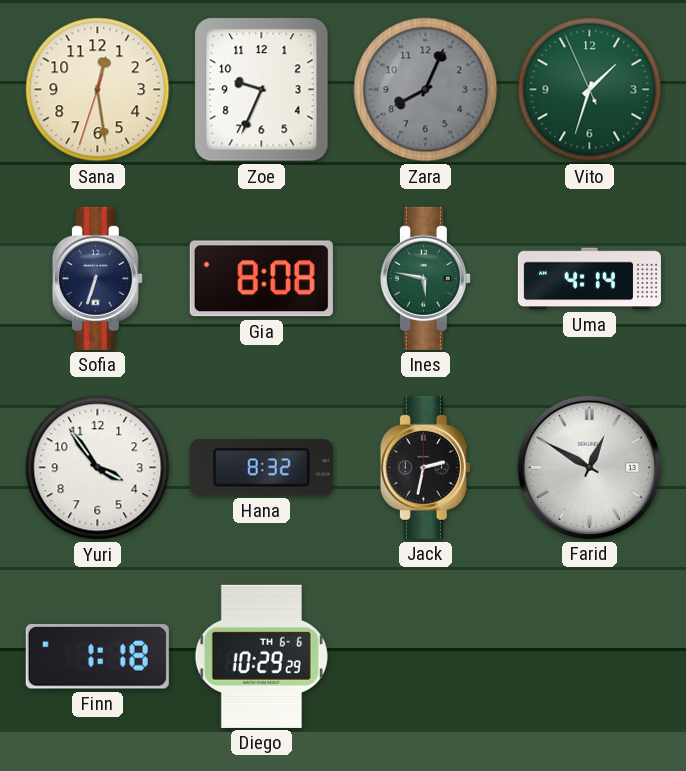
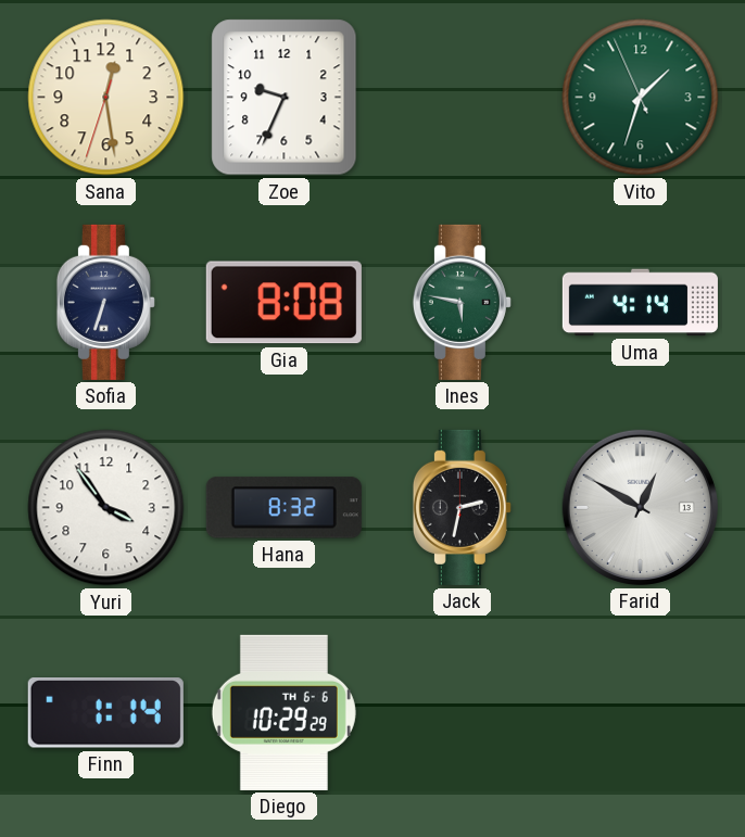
Zara: 8:04 -> none
Finn: 1:18 -> 1:14
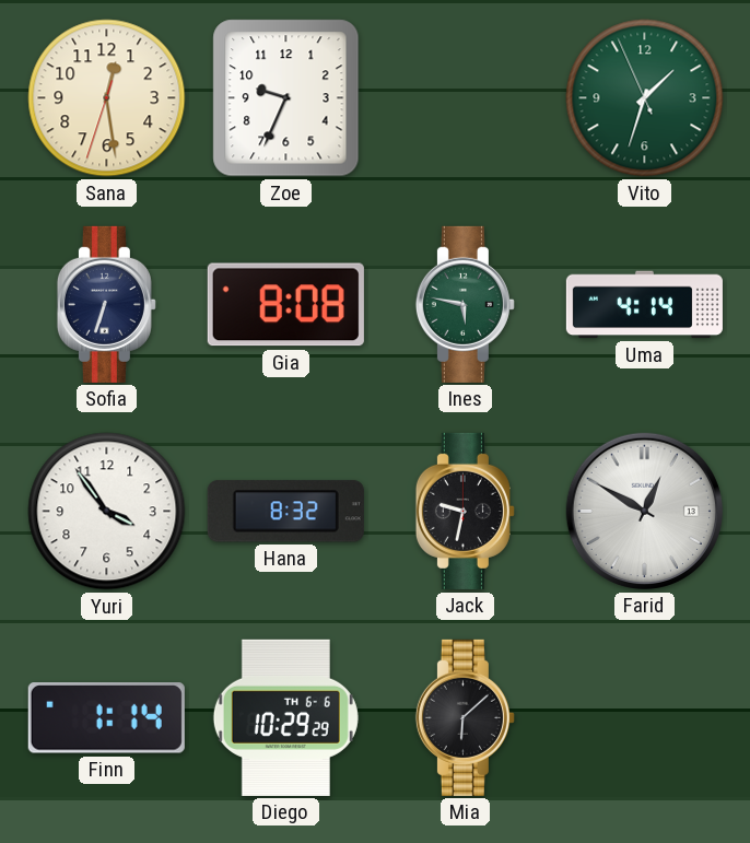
Jack: 2:32 -> 9:32
Mia: none -> 6:08
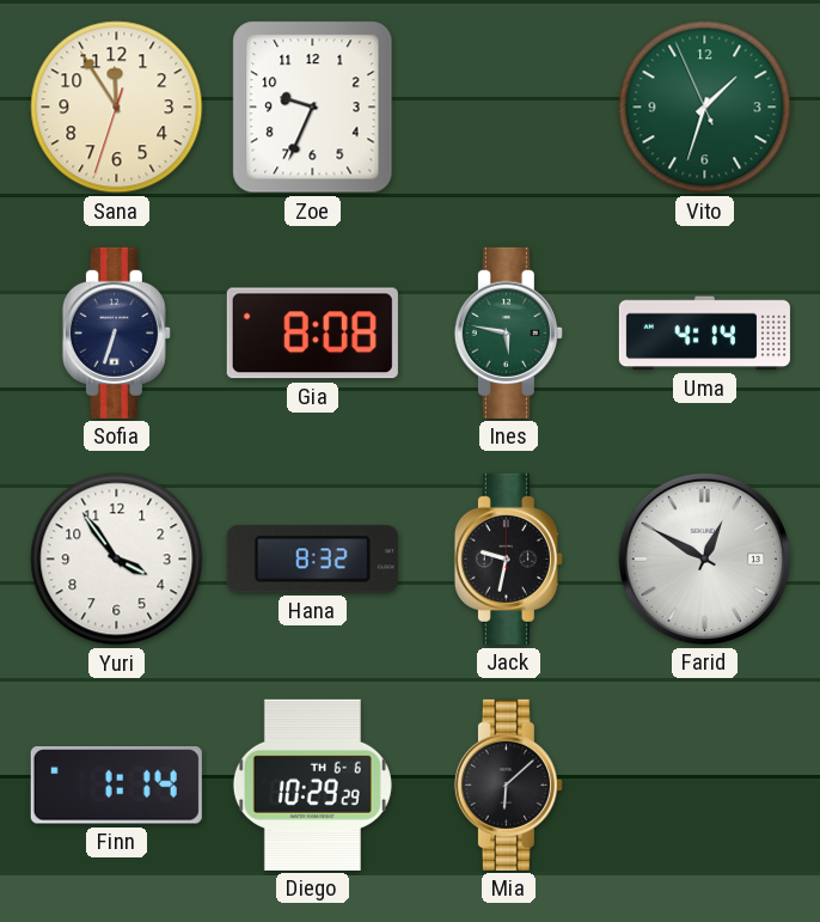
Sana: 12:28 -> 11:54
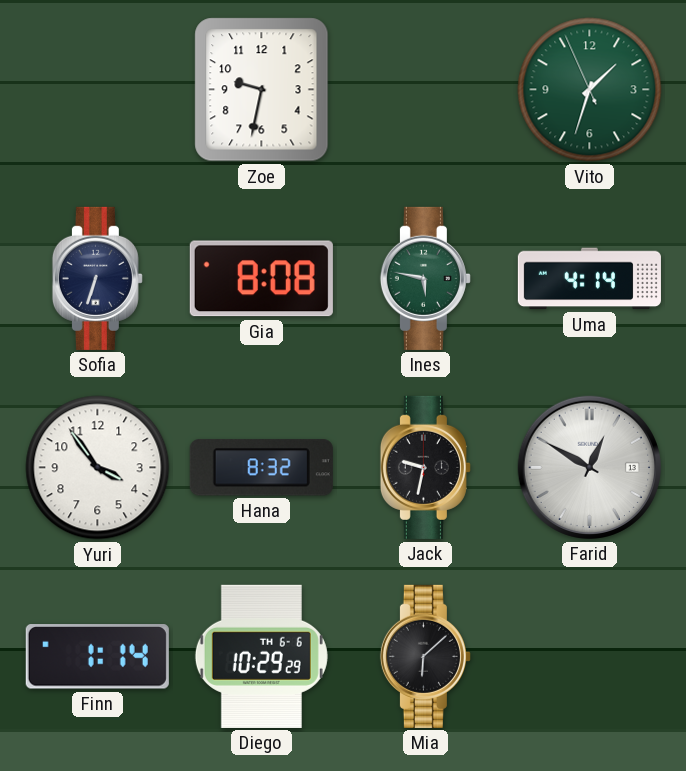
Sana: 11:54 -> none
Zoe: 9:34 -> 9:32
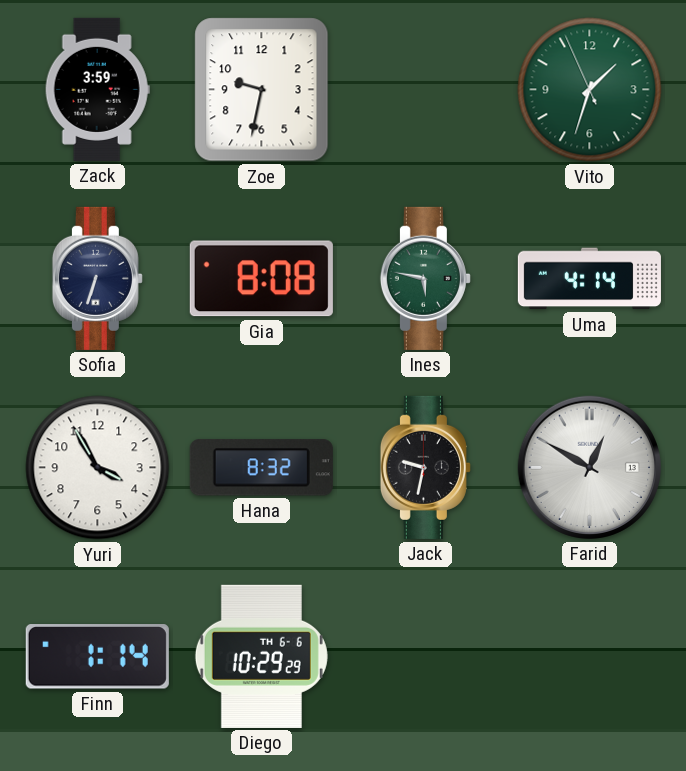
Zack: none -> 3:59
Yuri: 3:54 -> 3:55
Mia: 6:08 -> none
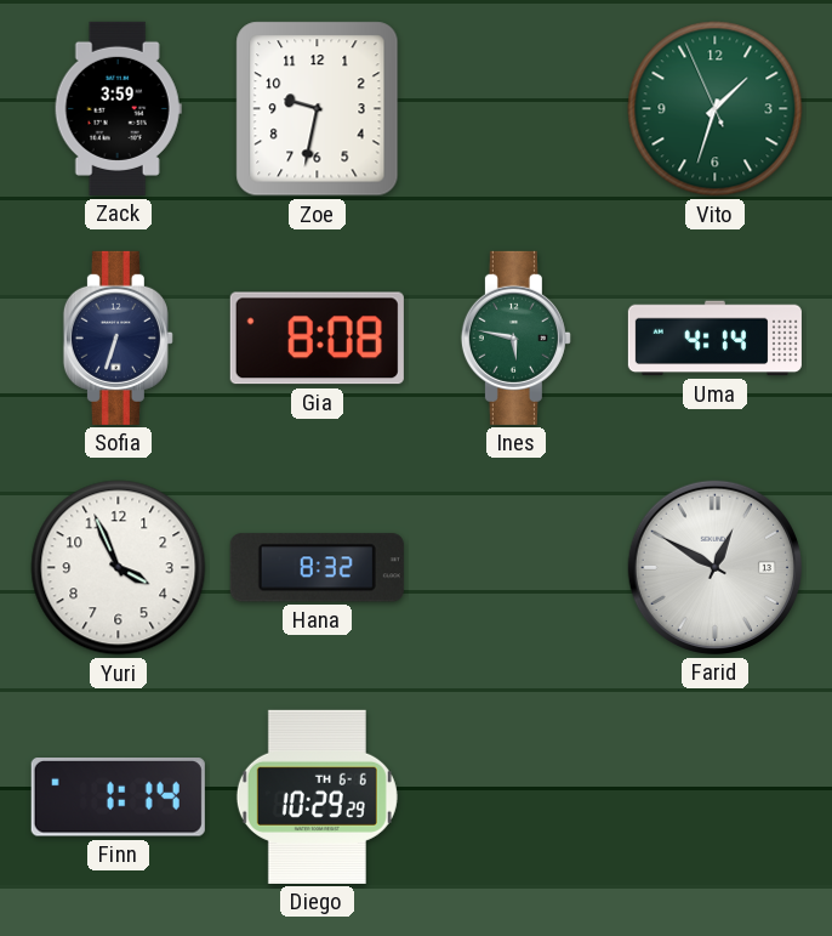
Yuri: 3:55 -> 3:56
Jack: 9:32 -> none
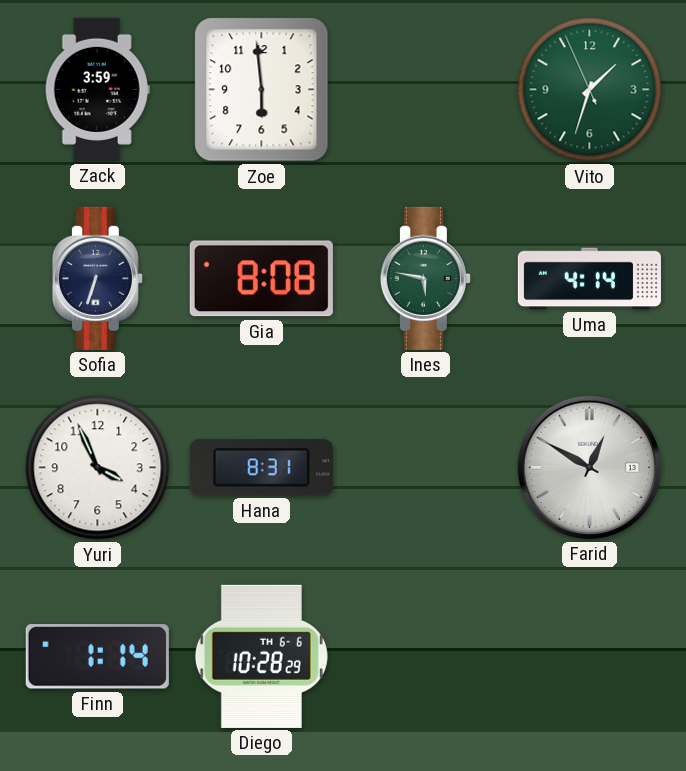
Zoe: 9:32 -> 5:59
Hana: 8:32 -> 8:31
Diego: 10:29 -> 10:28
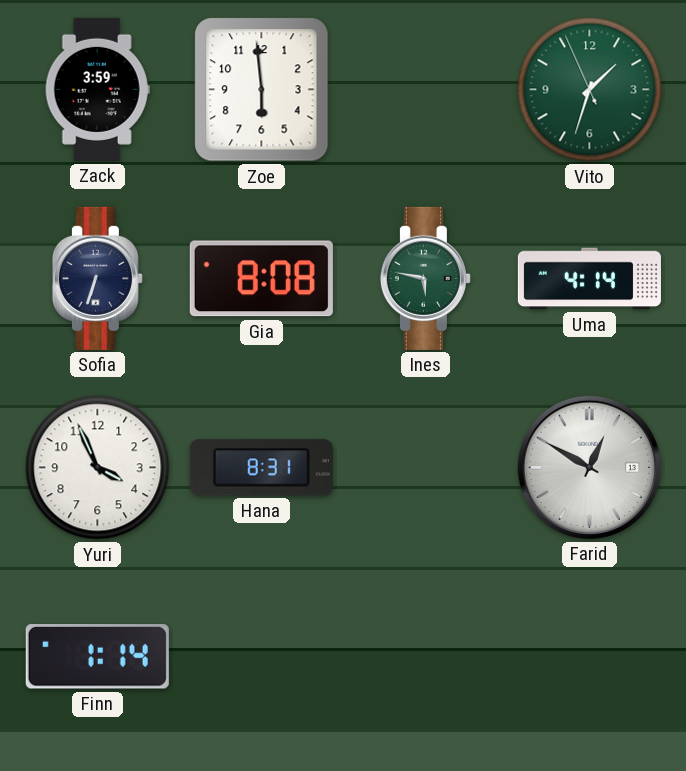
Diego: 10:28 -> none
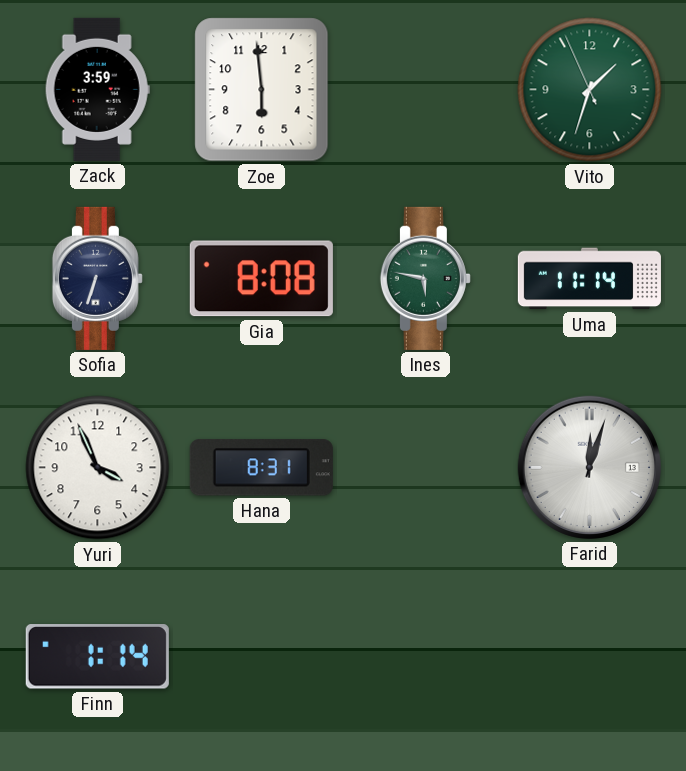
Uma: 4:14 -> 11:14
Farid: 12:50 -> 12:03
